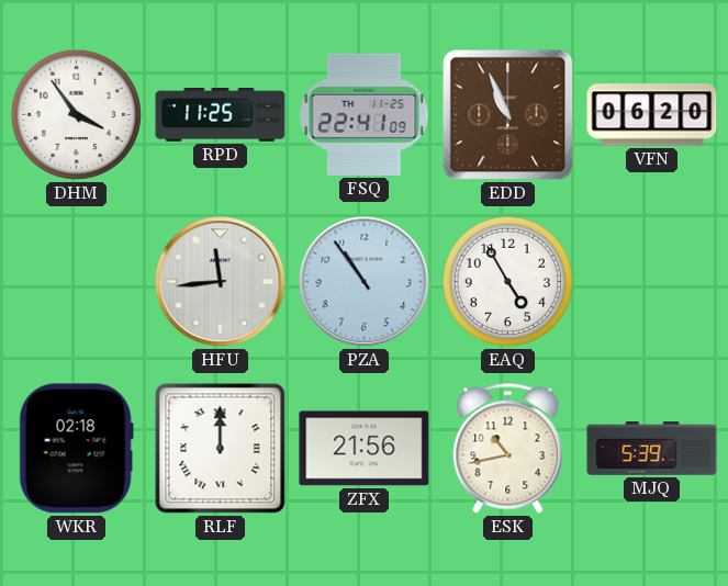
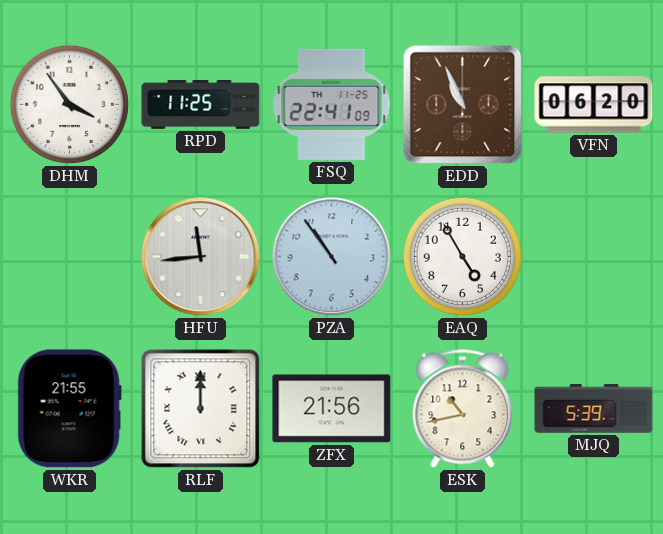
WKR: 02:18 -> 21:55
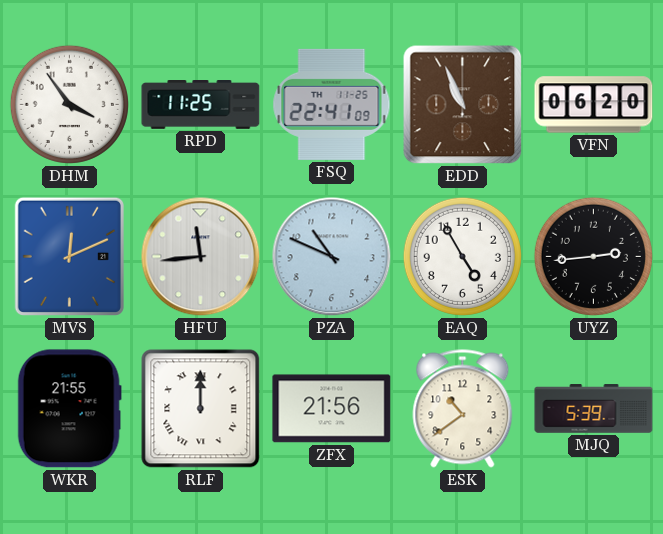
MVS: none -> 12:11
PZA: 10:54 -> 10:49
UYZ: none -> 2:44
ESK: 10:43 -> 10:39
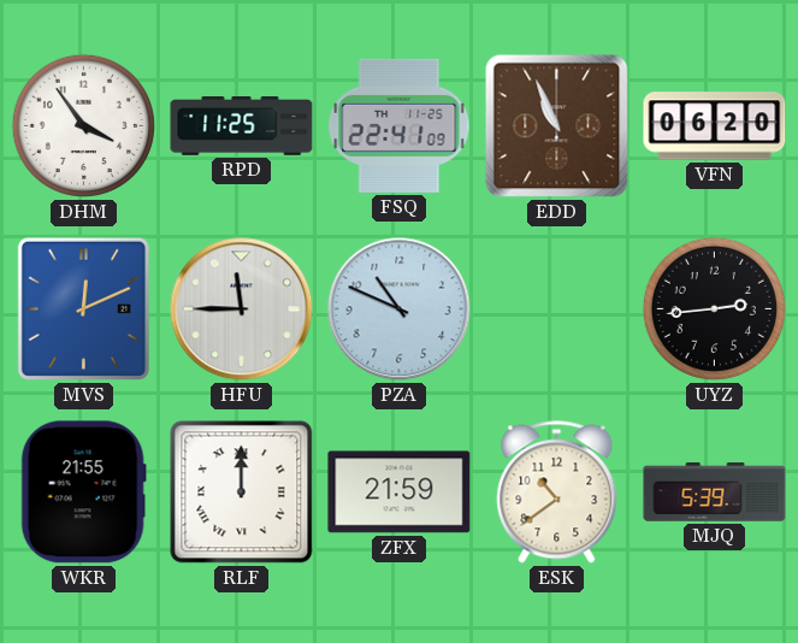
HFU: 11:44 -> 11:45
EAQ: 4:55 -> none
ZFX: 21:56 -> 21:59
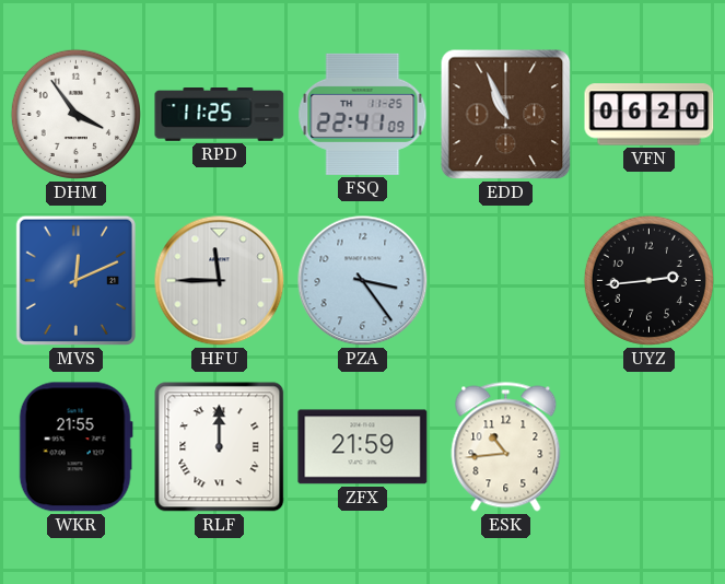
PZA: 10:49 -> 3:24
ESK: 10:39 -> 10:44
MJQ: 5:39 -> none
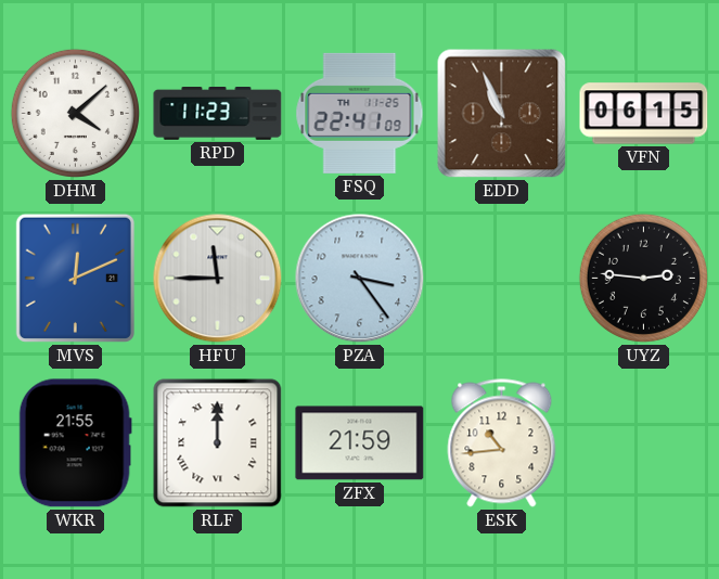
DHM: 3:54 -> 4:08
RPD: 11:25 -> 11:23
VFN: 06:20 -> 06:15
UYZ: 2:44 -> 2:46
